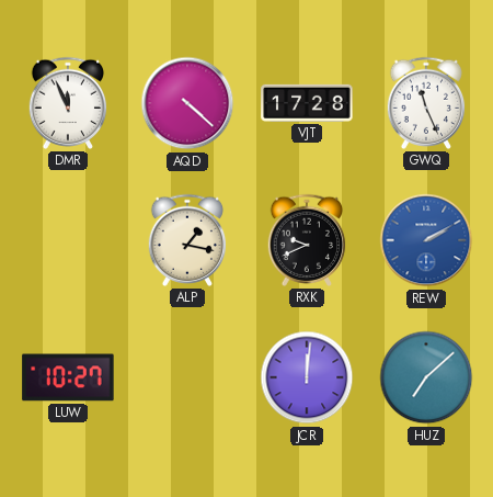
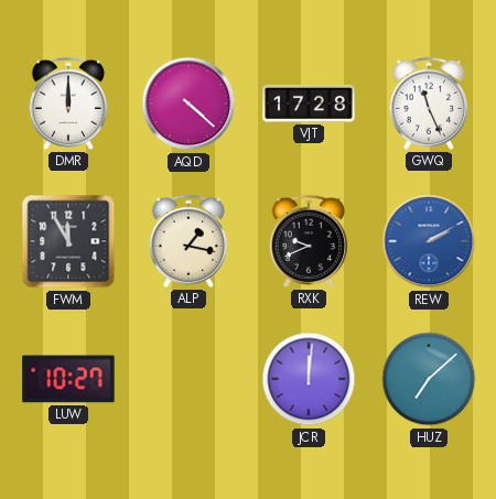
DMR: 11:56 -> 12:00
FWM: none -> 11:55
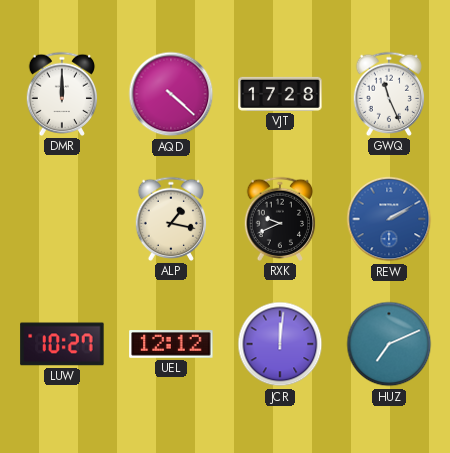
FWM: 11:55 -> none
UEL: none -> 12:12
HUZ: 7:08 -> 7:11
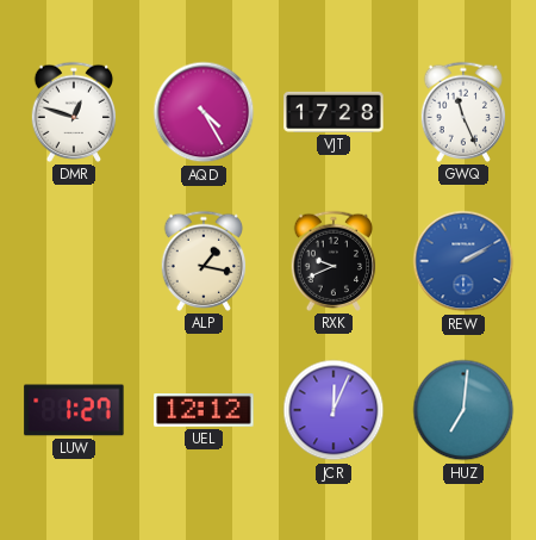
DMR: 12:00 -> 12:48
AQD: 4:22 -> 4:25
LUW: 10:27 -> 1:27
JCR: 12:01 -> 12:04
HUZ: 7:11 -> 7:01
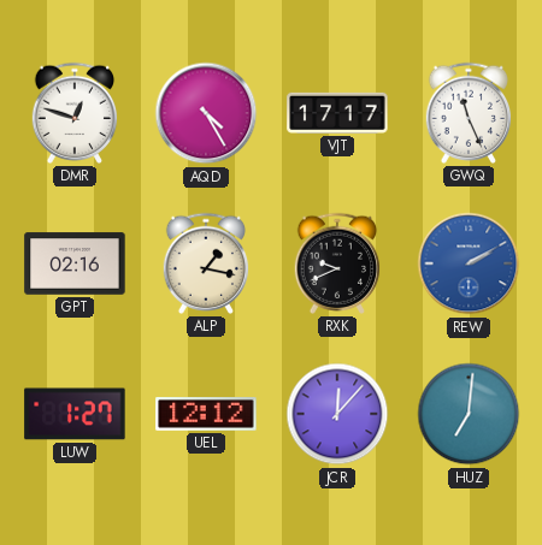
VJT: 17:28 -> 17:17
GPT: none -> 02:16
JCR: 12:04 -> 12:07
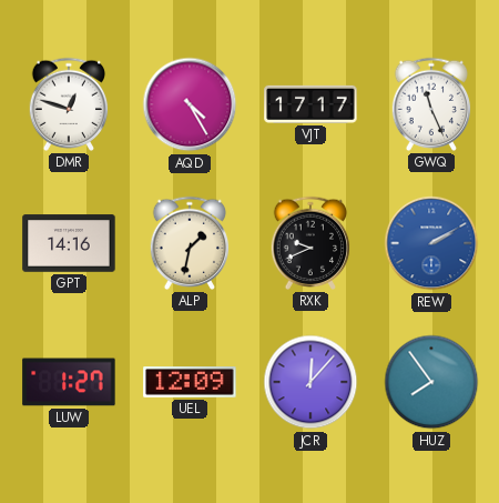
GPT: 02:16 -> 14:16
ALP: 1:17 -> 1:32
UEL: 12:12 -> 12:09
HUZ: 7:01 -> 7:54
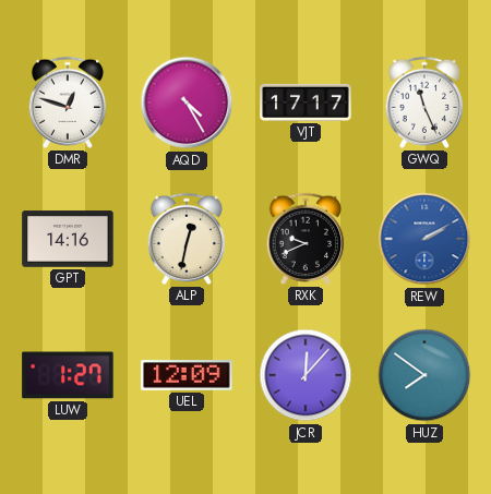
ALP: 1:32 -> 12:32
HUZ: 7:54 -> 7:51
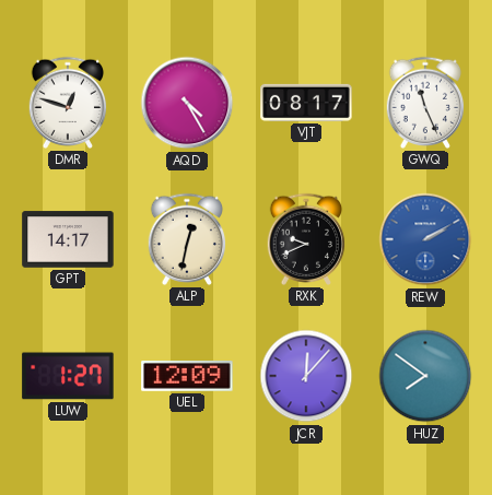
VJT: 17:17 -> 08:17
GPT: 14:16 -> 14:17
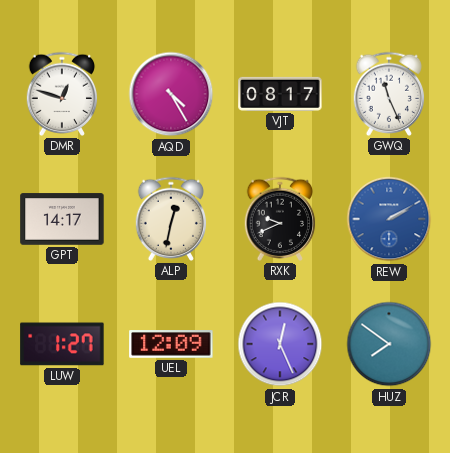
JCR: 12:07 -> 12:26
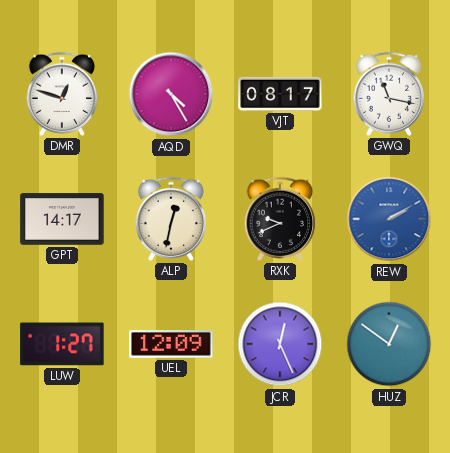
GWQ: 11:26 -> 11:17
HUZ: 7:51 -> 12:51
